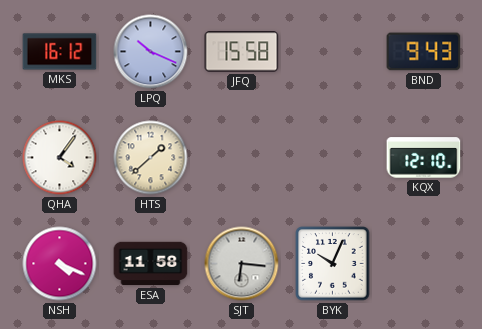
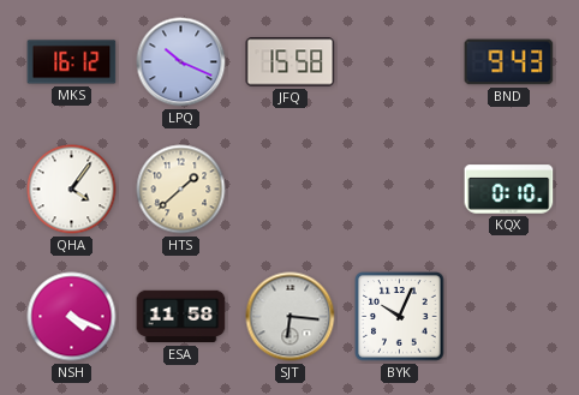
KQX: 12:10 -> 0:10
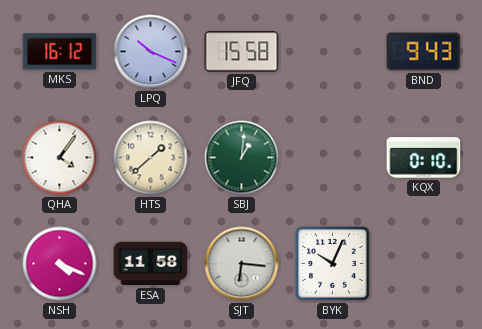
SBJ: none -> 1:01
